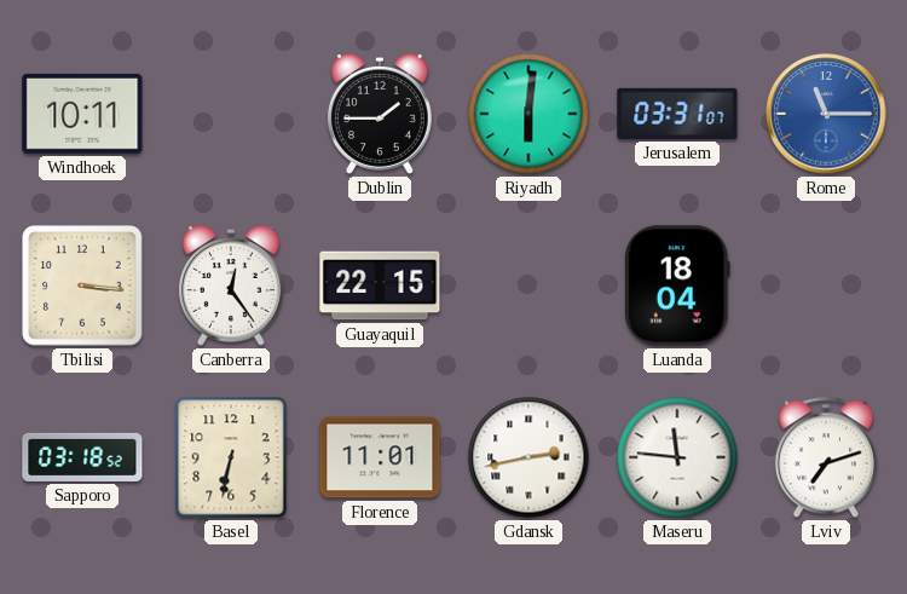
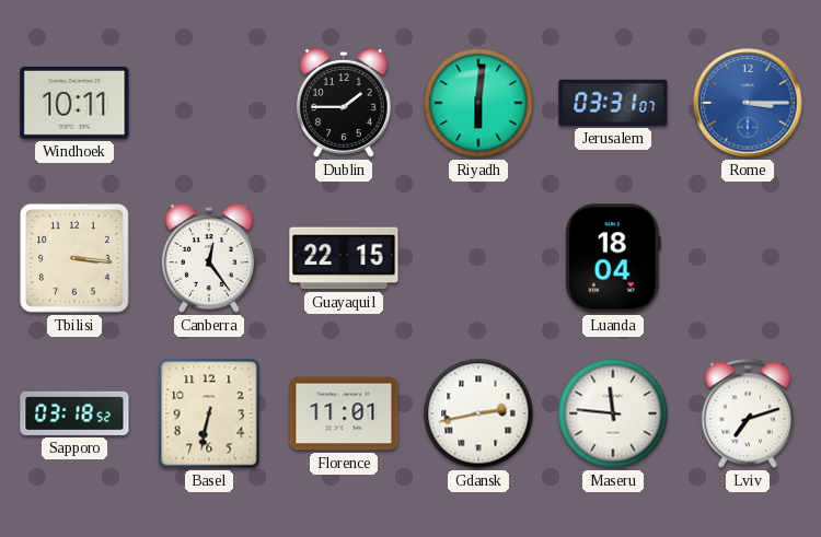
Rome: 11:15 -> 3:15
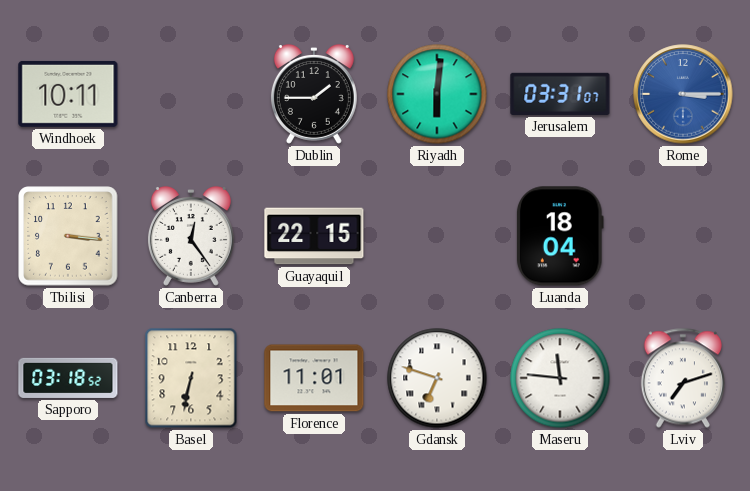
Gdansk: 2:43 -> 6:48
